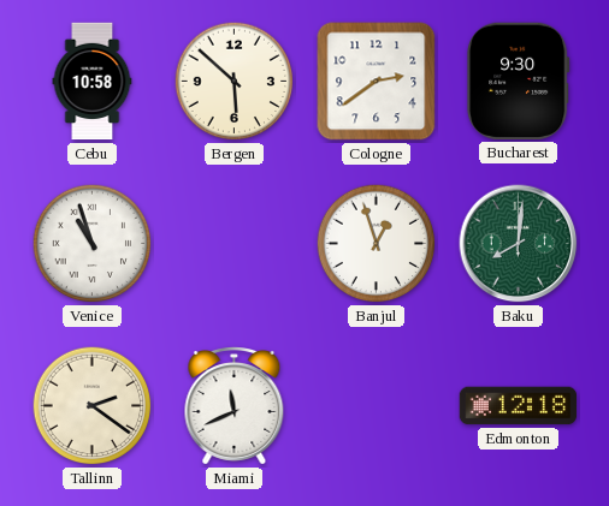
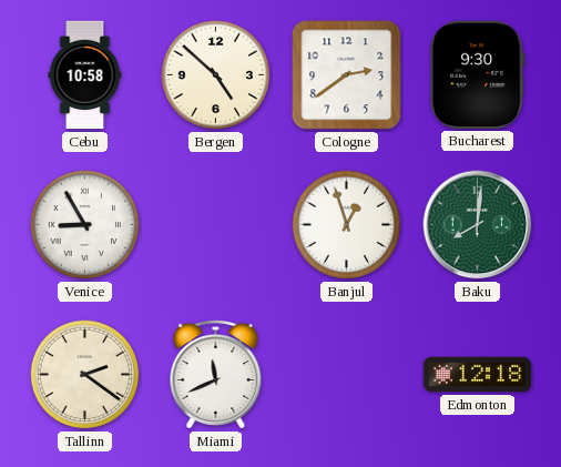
Bergen: 5:52 -> 4:52
Venice: 10:57 -> 8:55
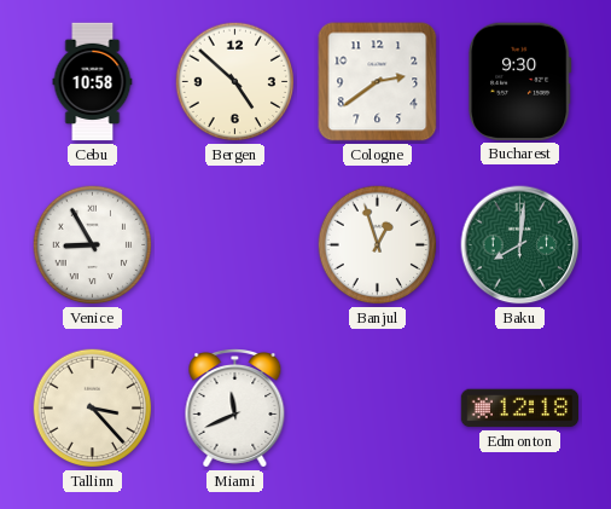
Tallinn: 2:21 -> 3:23
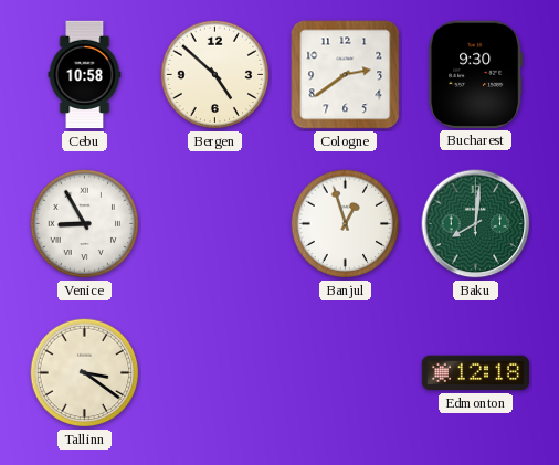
Tallinn: 3:23 -> 3:21
Miami: 11:41 -> none
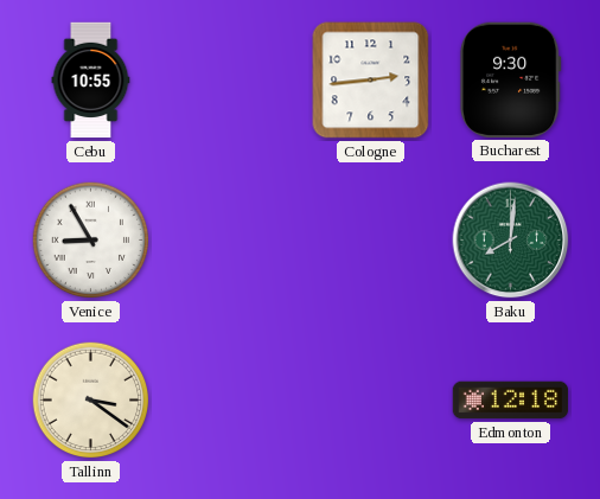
Cebu: 10:58 -> 10:55
Bergen: 4:52 -> none
Cologne: 2:39 -> 2:44
Banjul: 12:57 -> none
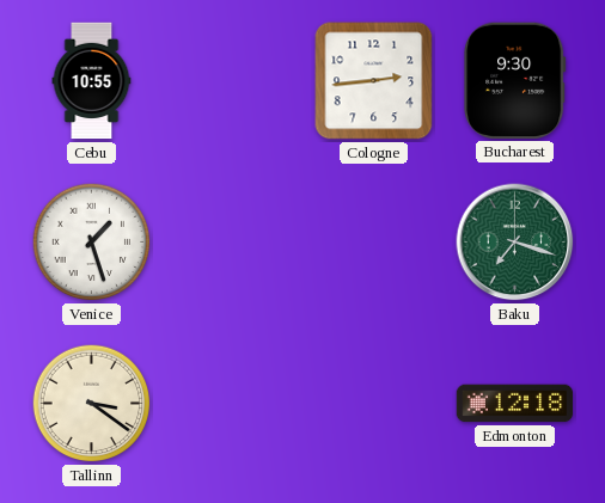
Venice: 8:55 -> 1:27
Baku: 8:01 -> 7:18
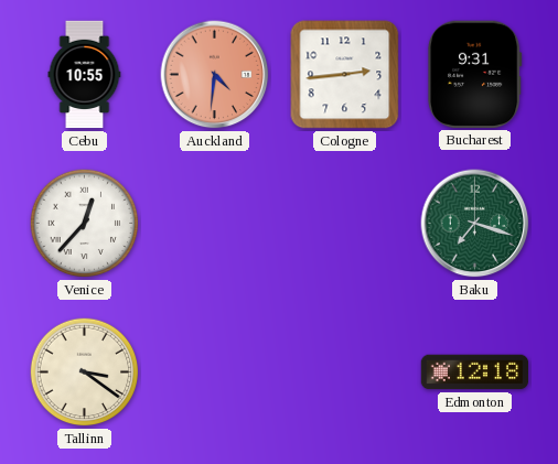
Auckland: none -> 4:31
Bucharest: 9:30 -> 9:31
Venice: 1:27 -> 12:37
